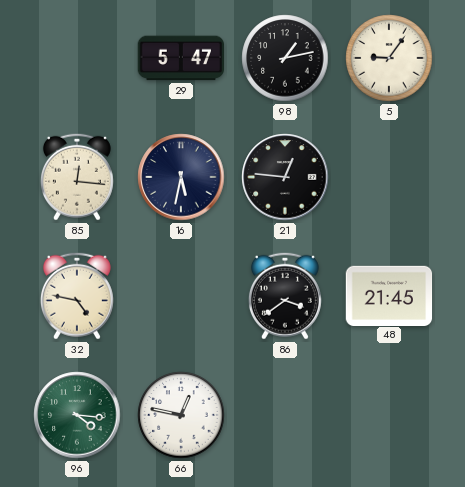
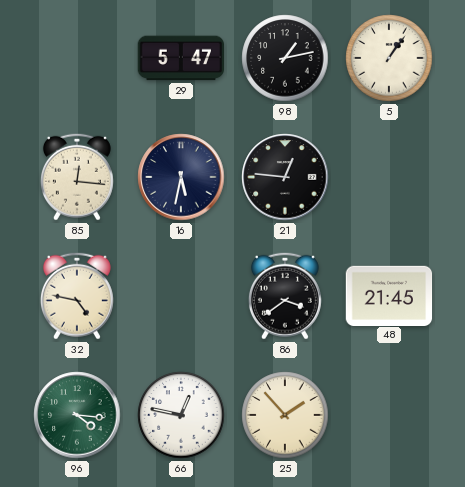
5: 9:06 -> 1:06
25: none -> 1:53
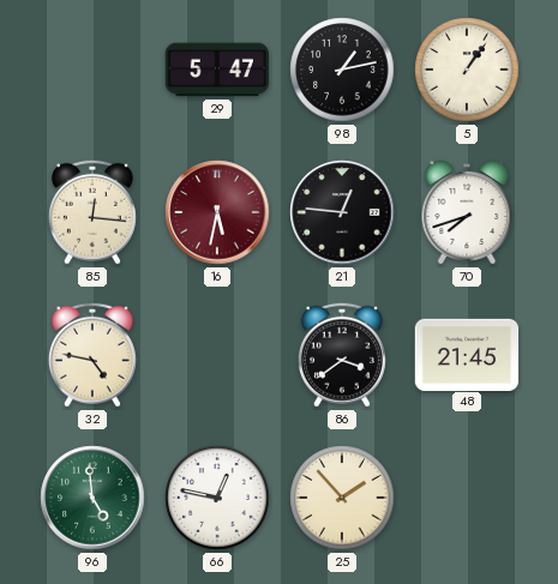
16 dial: navy -> burgundy
70: none -> 7:42
96: 4:16 -> 4:59
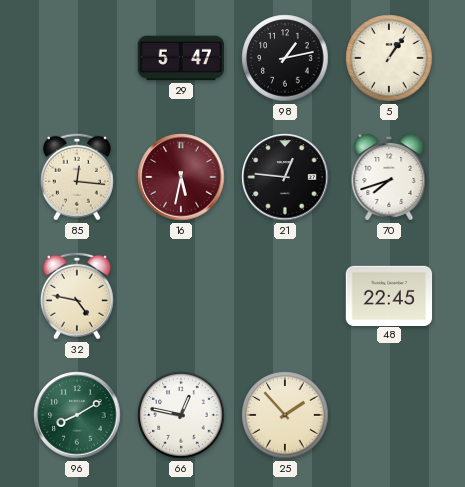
86: 3:39 -> none
48: 21:45 -> 22:45
96: 4:59 -> 8:10
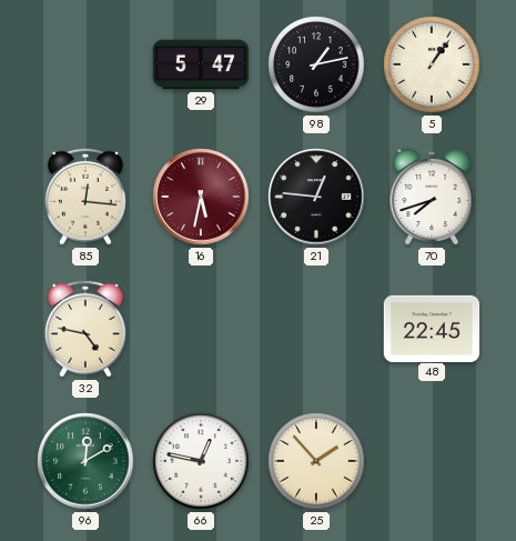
96: 8:10 -> 12:10
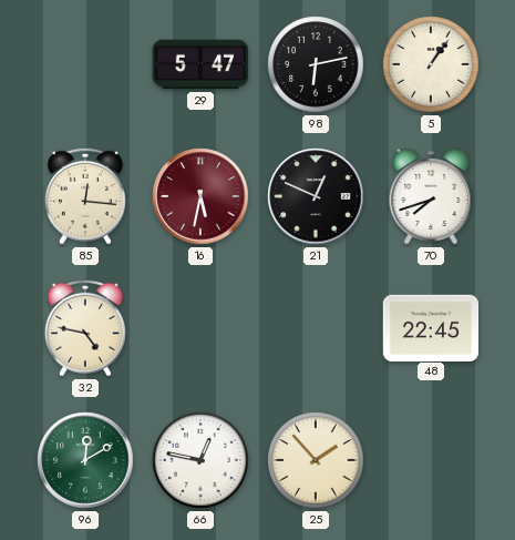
98: 1:13 -> 6:13
21: 12:46 -> 12:49
